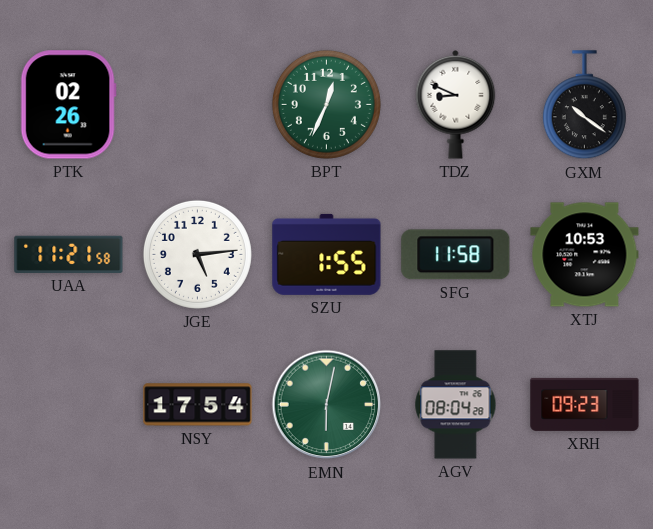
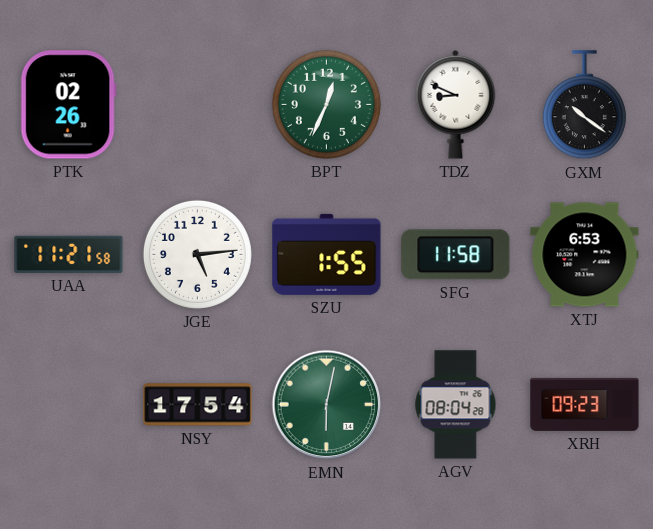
XTJ: 10:53 -> 6:53
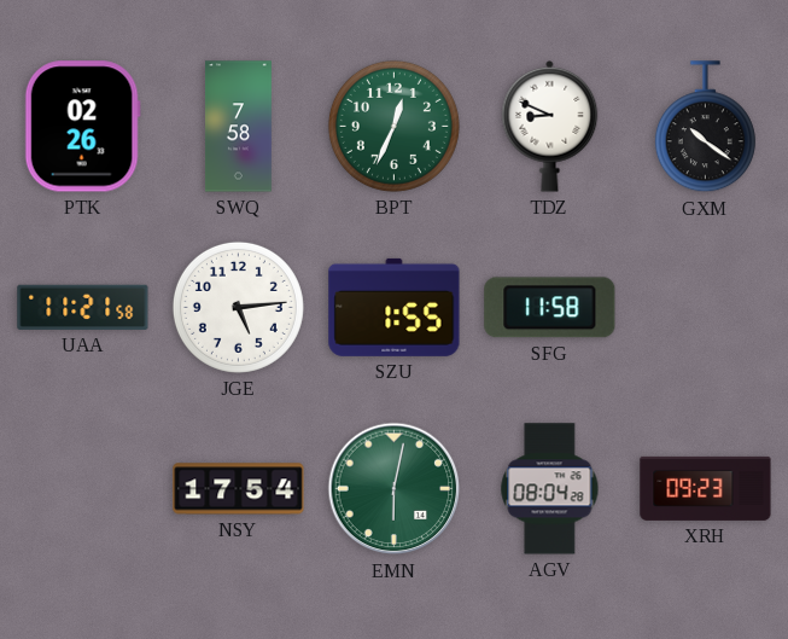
SWQ: none -> 7:58
XTJ: 6:53 -> none
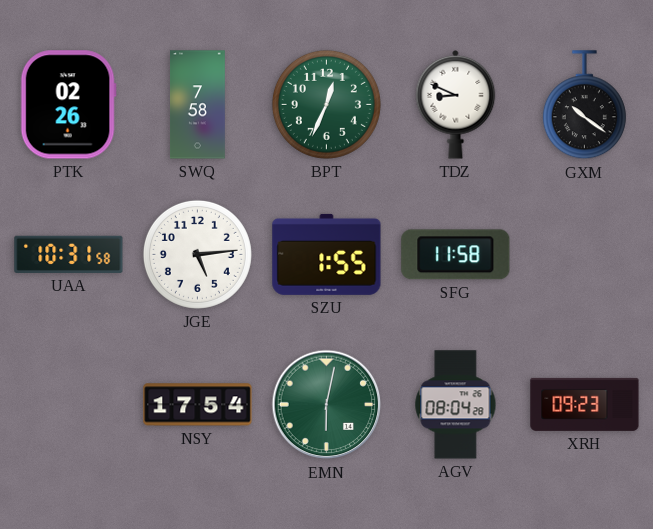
UAA: 11:21 -> 10:31
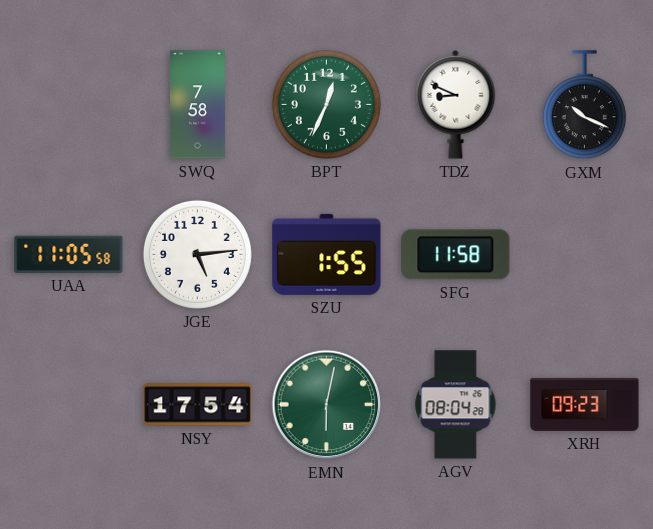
PTK: 02:26 -> none
GXM: 10:21 -> 10:19
UAA: 10:31 -> 11:05
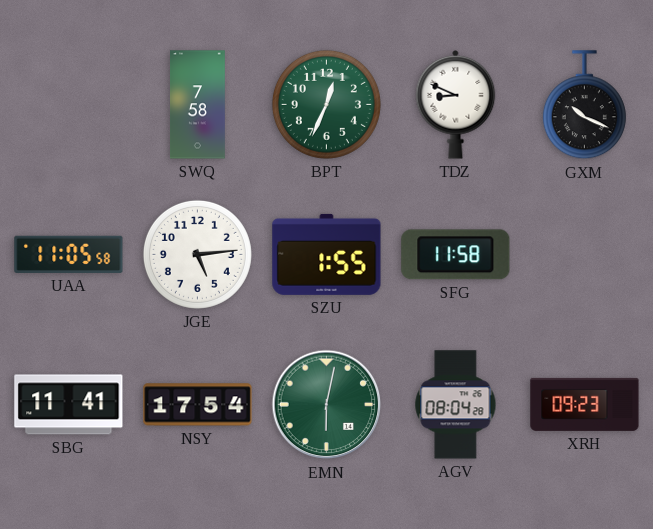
SBG: none -> 11:41
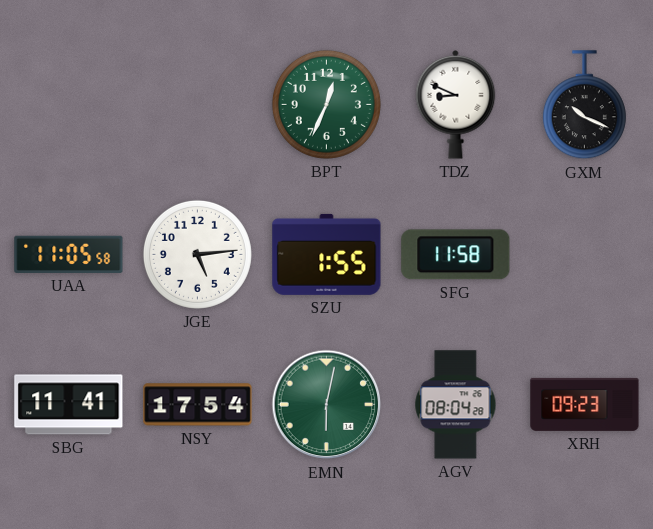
SWQ: 7:58 -> none
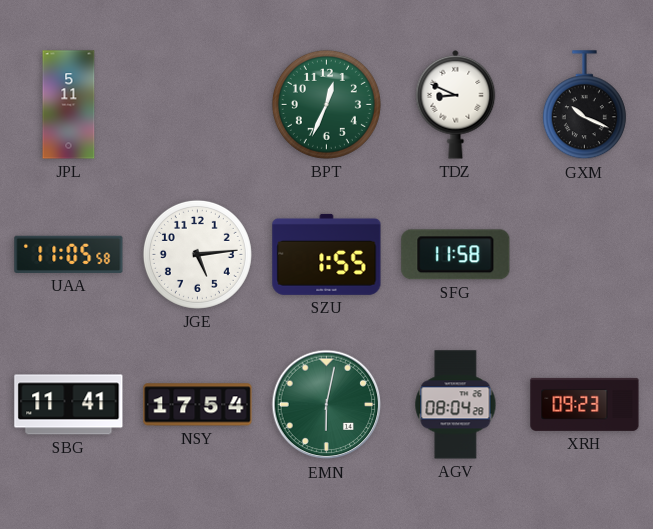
JPL: none -> 5:11
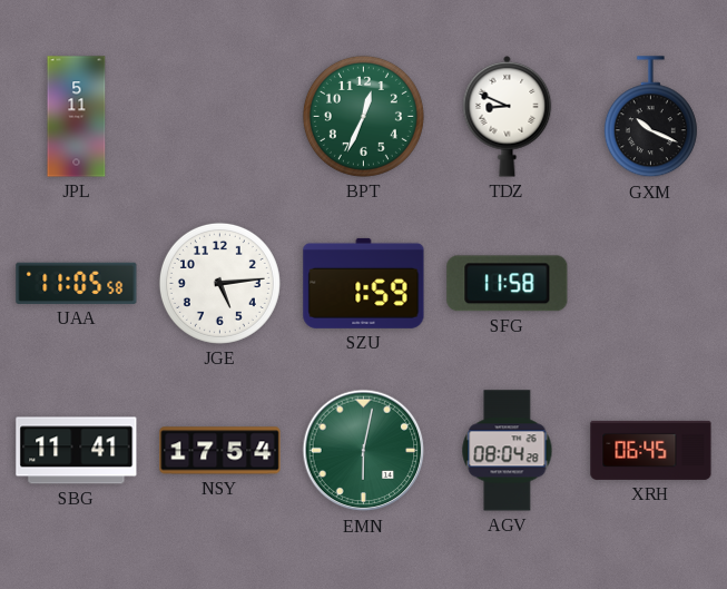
SZU: 1:55 -> 1:59
XRH: 09:23 -> 06:45
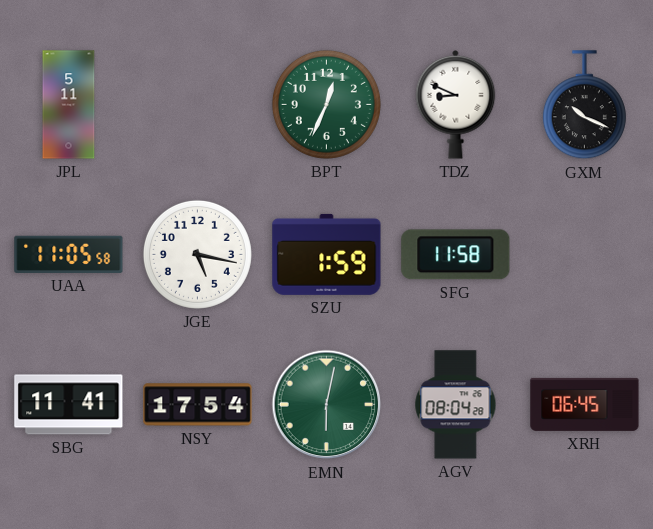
JGE: 5:14 -> 5:17
